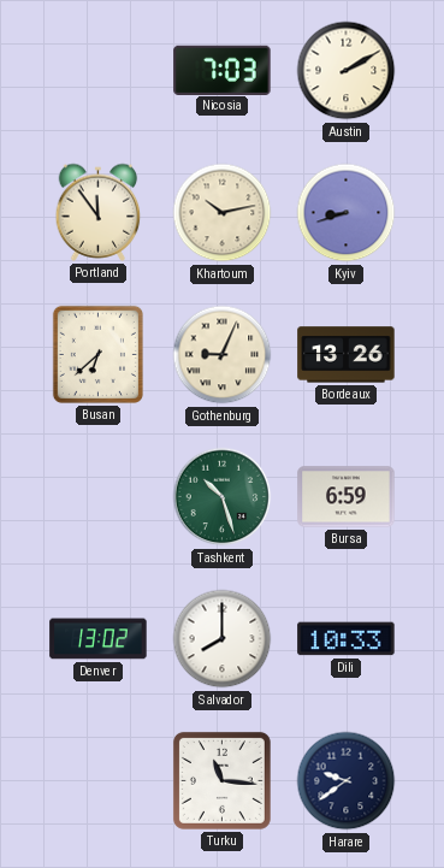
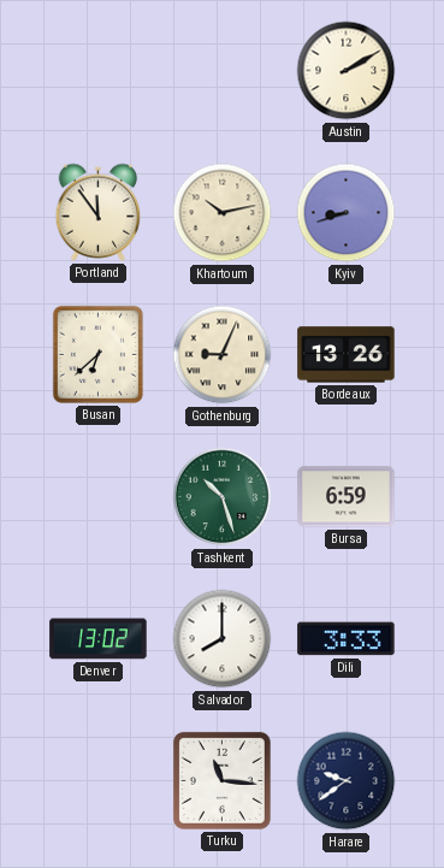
Nicosia: 7:03 -> none
Dili: 10:33 -> 3:33
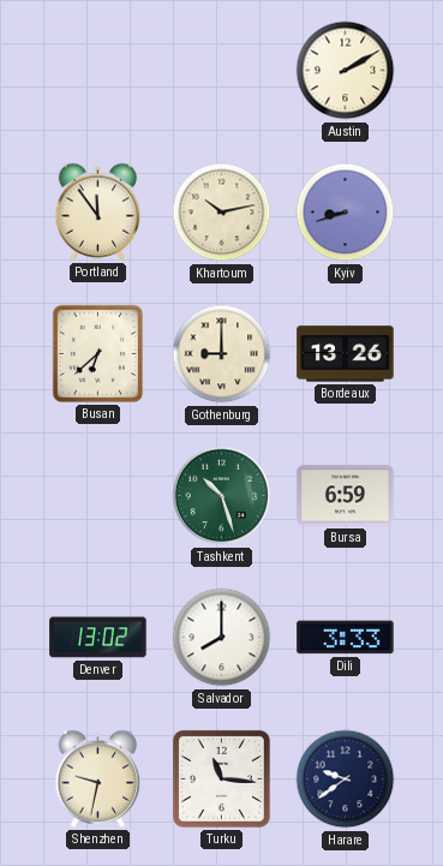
Gothenburg: 9:04 -> 9:00
Shenzhen: none -> 9:32
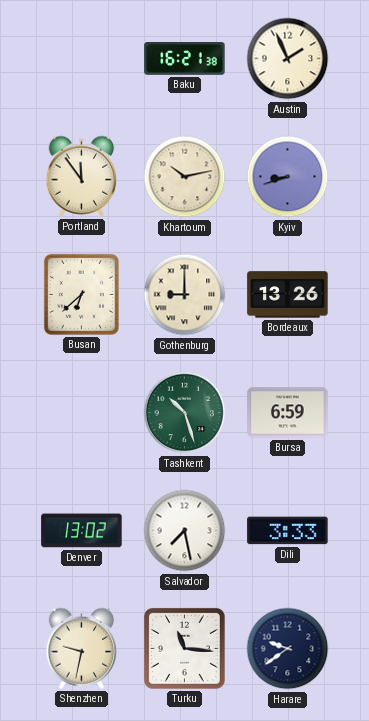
Baku: none -> 16:21
Austin: 2:10 -> 1:56
Salvador: 8:00 -> 7:28
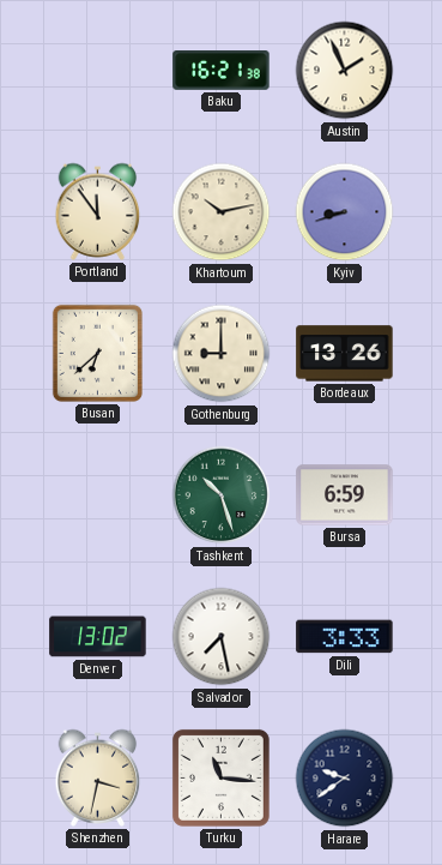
Shenzhen: 9:32 -> 3:32
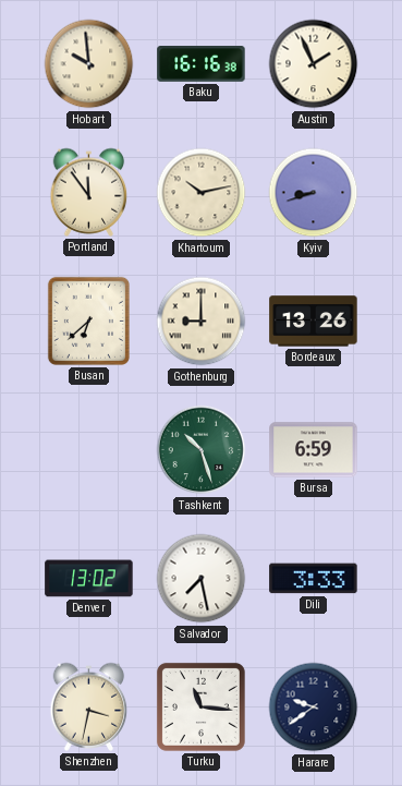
Hobart: none -> 9:59
Baku: 16:21 -> 16:16
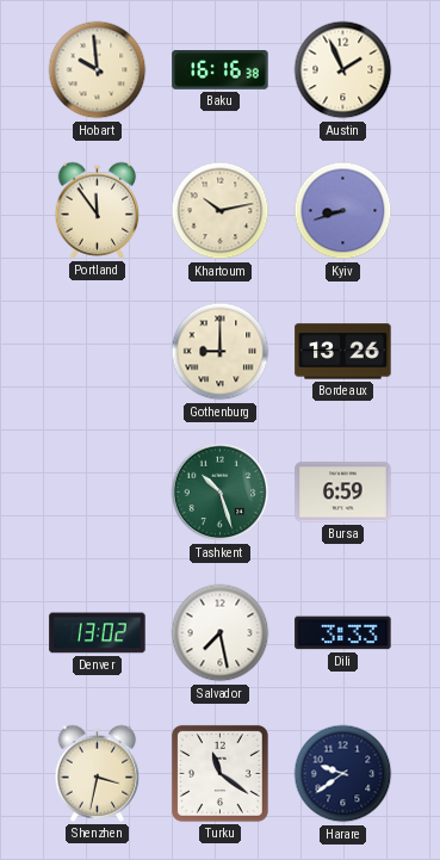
Busan: 6:38 -> none
Turku: 11:16 -> 11:21
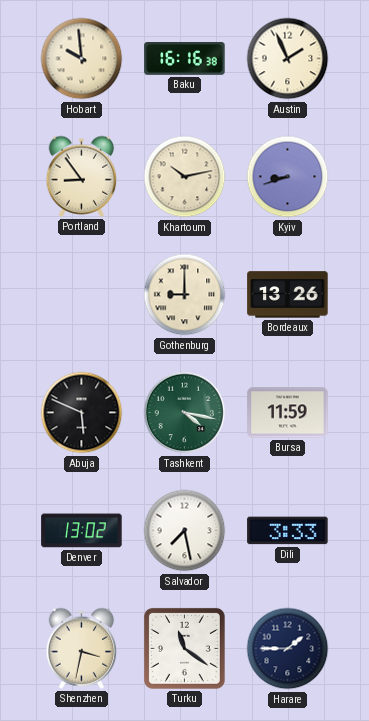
Portland: 11:54 -> 8:54
Abuja: none -> 5:49
Tashkent: 10:27 -> 4:17
Bursa: 6:59 -> 11:59
Harare: 9:39 -> 1:45
